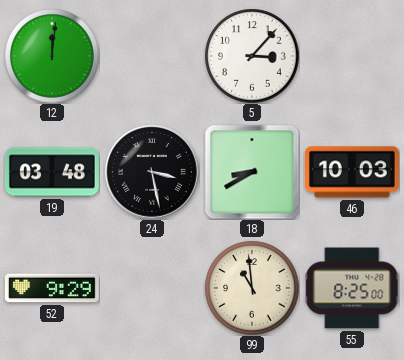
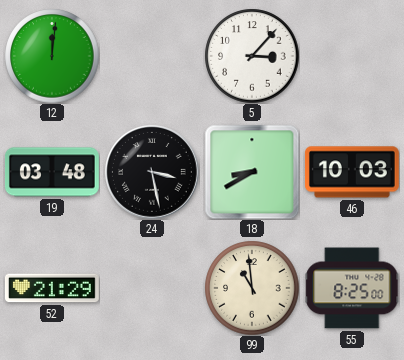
52: 9:29 -> 21:29
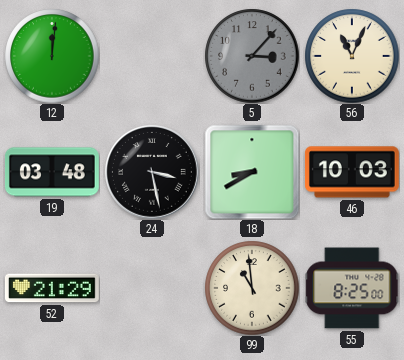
5 dial: white -> grey
56: none -> 11:04
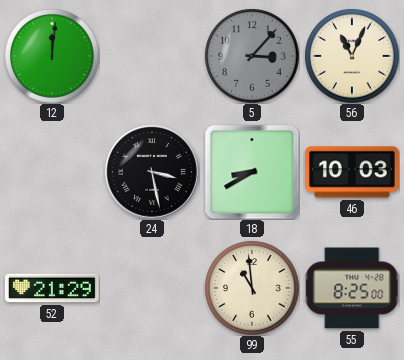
19: 03:48 -> none
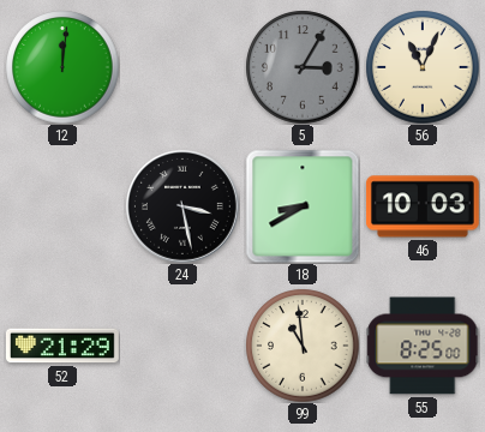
5: 3:07 -> 3:05
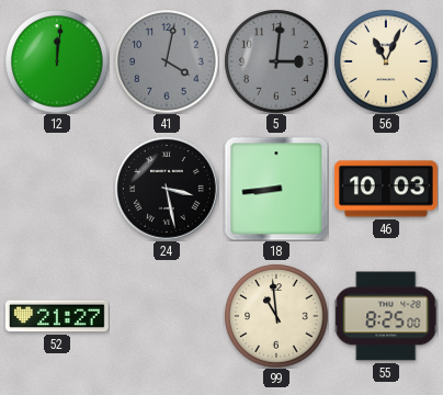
41: none -> 4:02
5: 3:05 -> 3:01
18: 8:40 -> 8:44
52: 21:29 -> 21:27
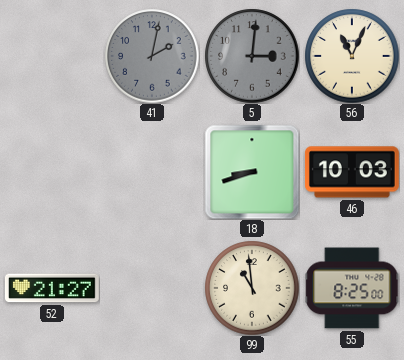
12: 12:01 -> none
41: 4:02 -> 2:02
24: 3:28 -> none
18: 8:44 -> 8:42
